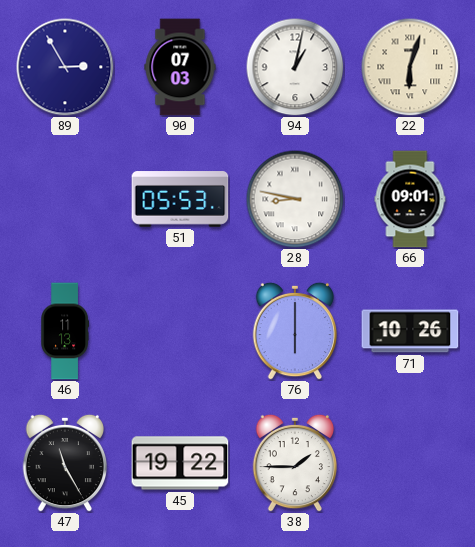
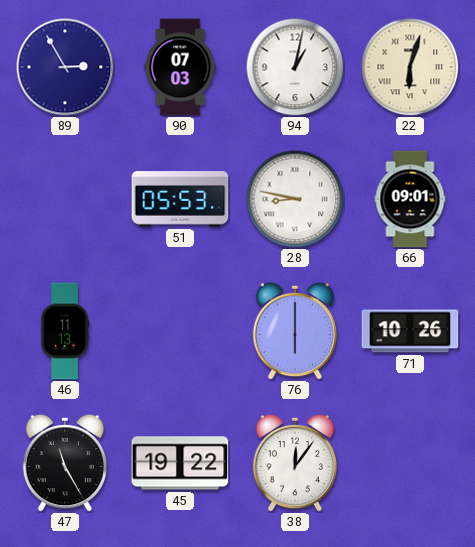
38: 1:45 -> 12:06
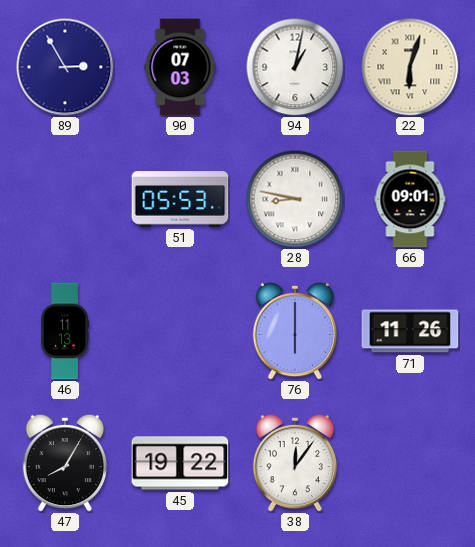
71: 10:26 -> 11:26
47: 11:25 -> 8:05
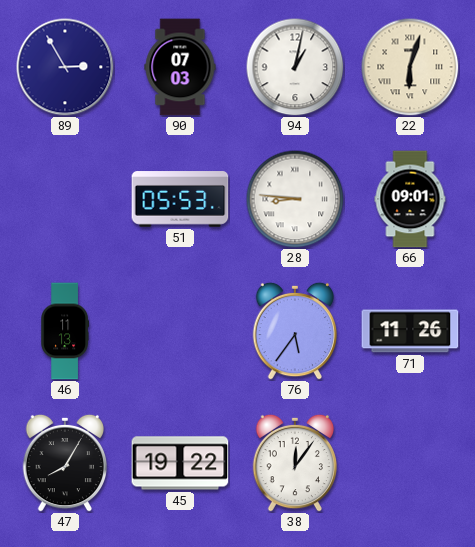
28: 8:47 -> 8:46
76: 6:00 -> 5:36
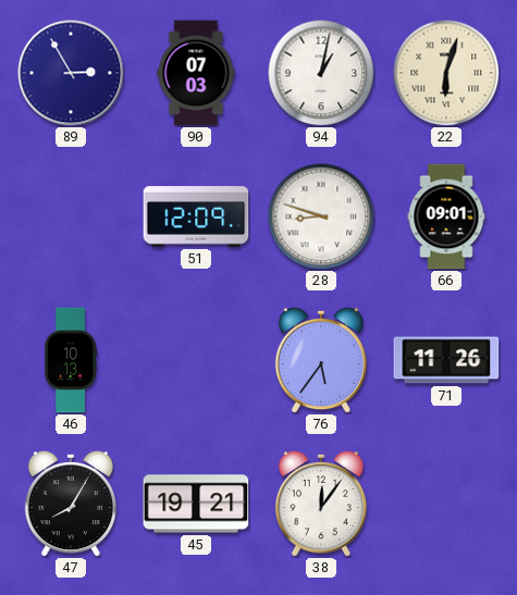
51: 05:53 -> 12:09
28: 8:46 -> 8:48
46: 11:13 -> 10:13
45: 19:22 -> 19:21
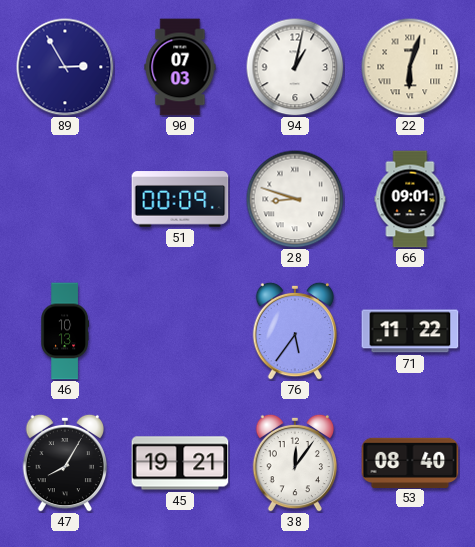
51: 12:09 -> 00:09
71: 11:26 -> 11:22
53: none -> 08:40
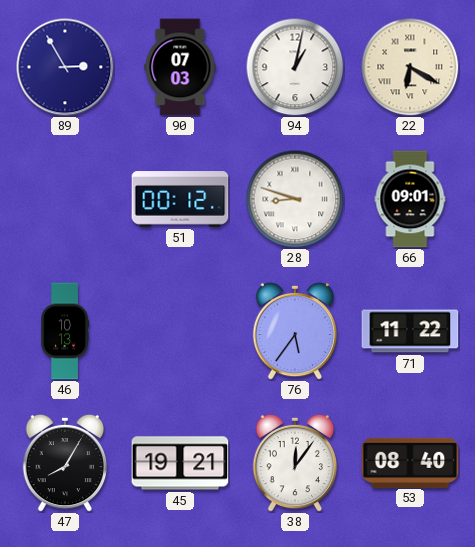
22: 6:03 -> 6:20
51: 00:09 -> 00:12
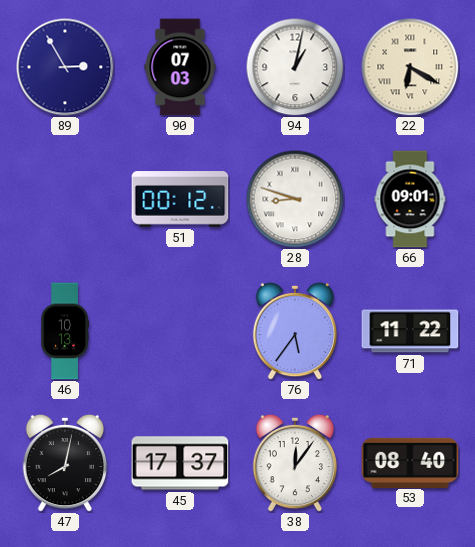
47: 8:05 -> 8:02
45: 19:21 -> 17:37
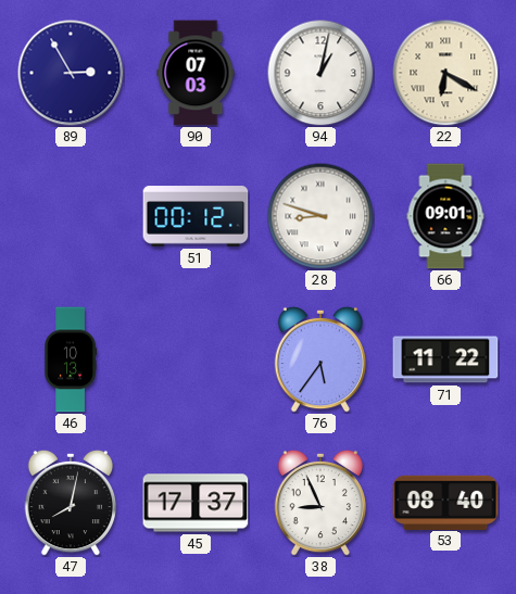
38: 12:06 -> 8:56
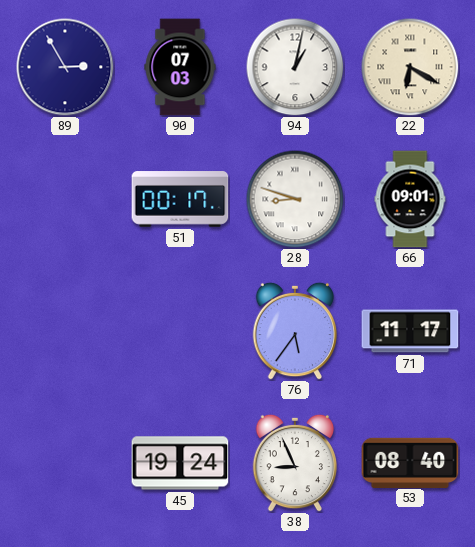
51: 00:12 -> 00:17
46: 10:13 -> none
71: 11:22 -> 11:17
47: 8:02 -> none
45: 17:37 -> 19:24
